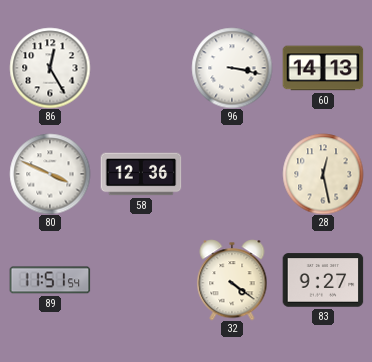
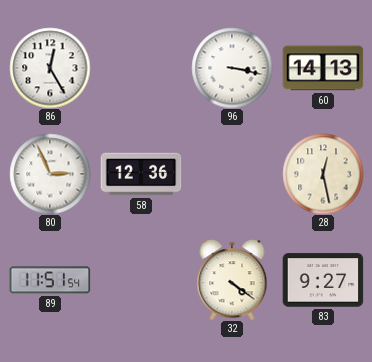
80: 3:49 -> 2:56
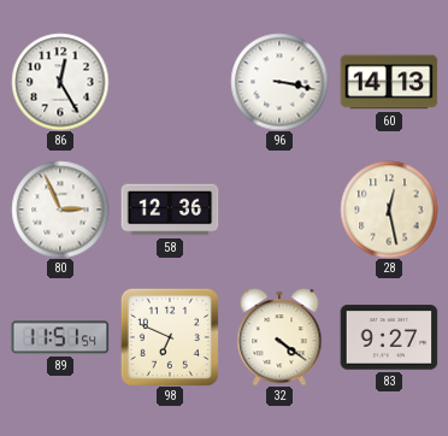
98: none -> 6:49
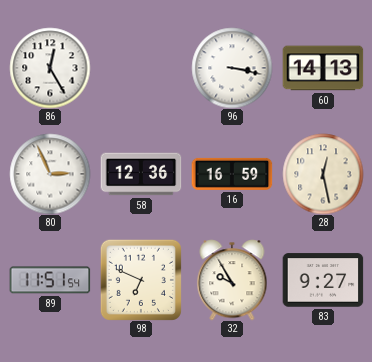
16: none -> 16:59
32: 4:21 -> 9:55
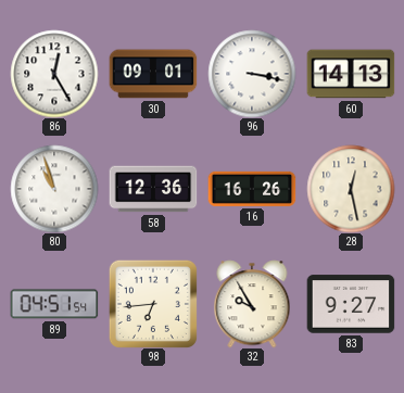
30: none -> 09:01
80: 2:56 -> 10:57
16: 16:59 -> 16:26
89: 11:51 -> 04:51
98: 6:49 -> 6:44
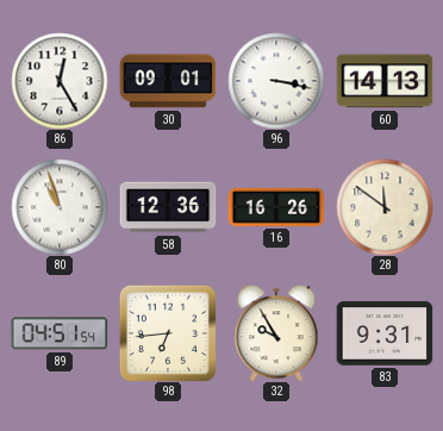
28: 12:28 -> 11:51
83: 9:27 -> 9:31
